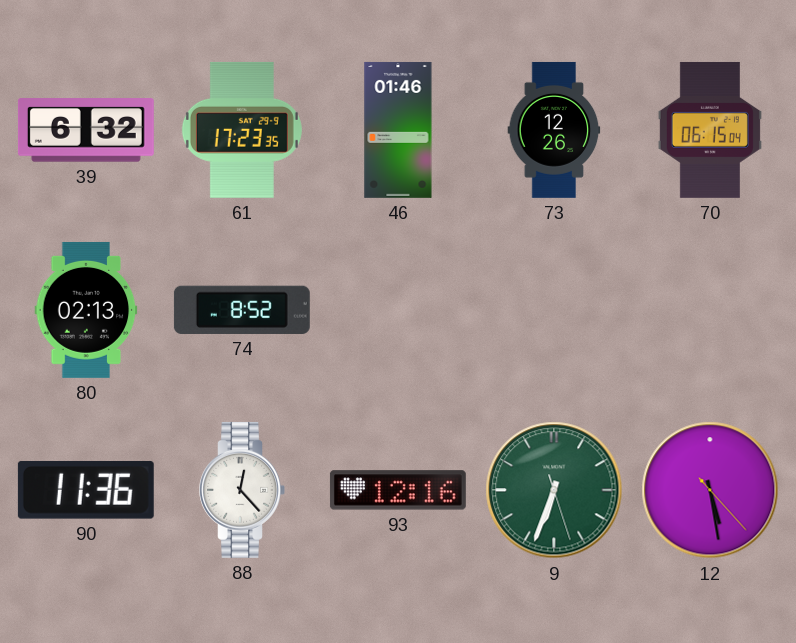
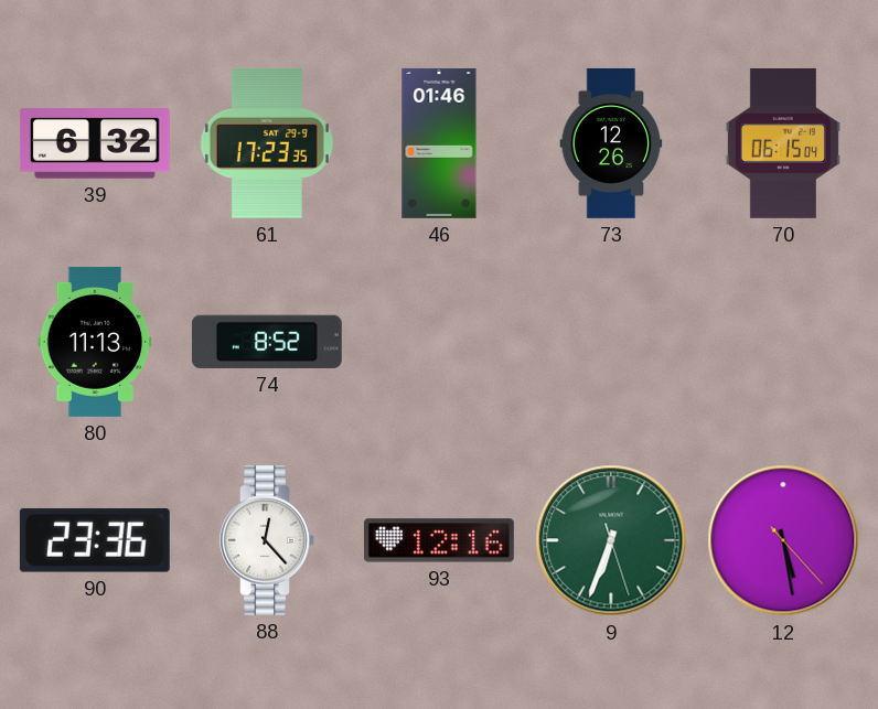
80: 02:13 -> 11:13
90: 11:36 -> 23:36
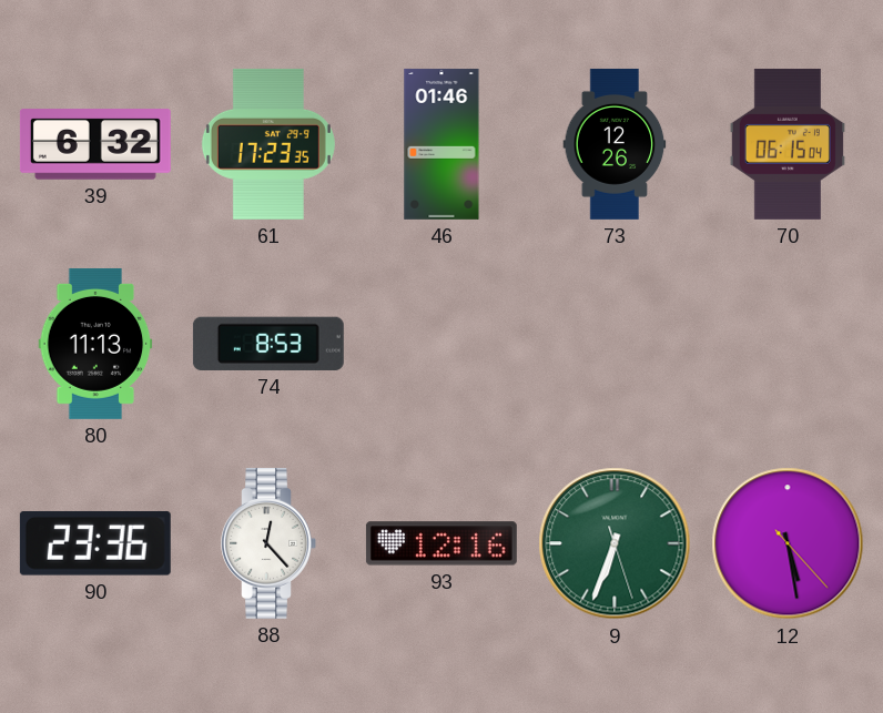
74: 8:52 -> 8:53
